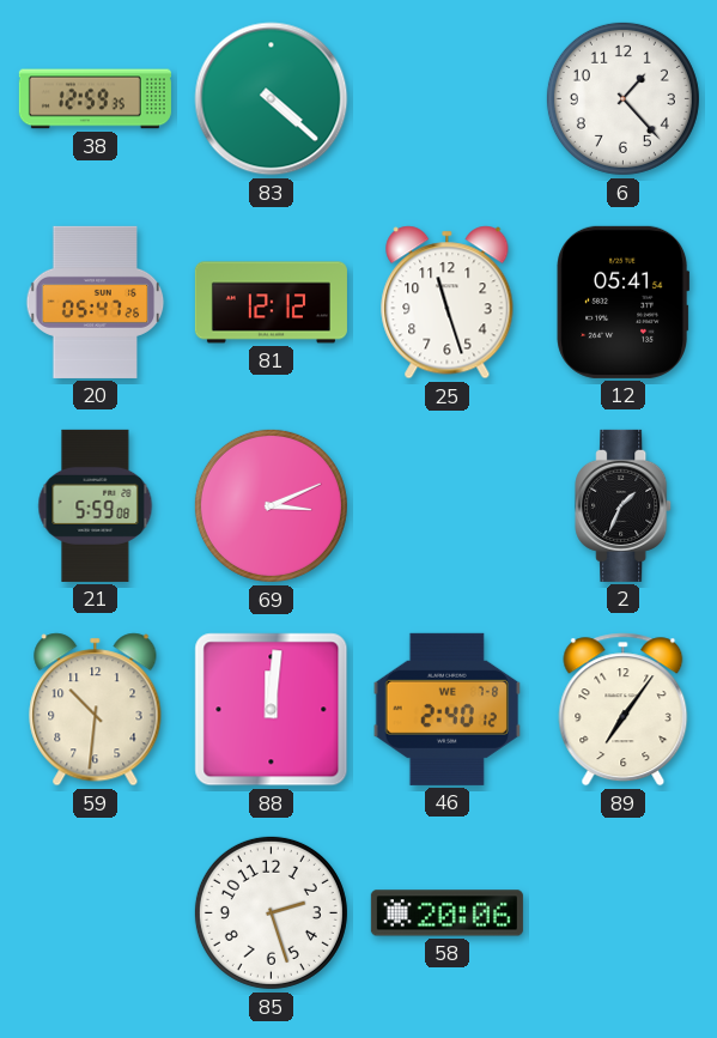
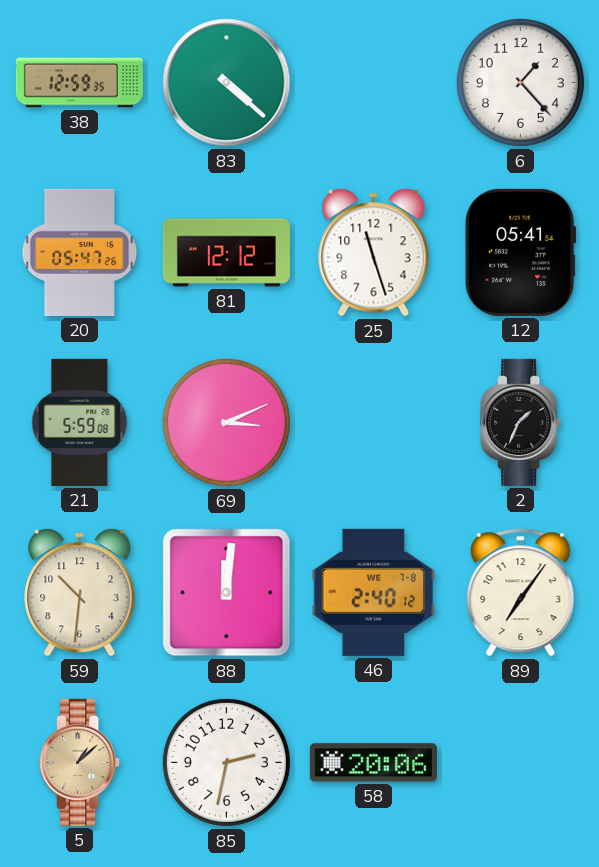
5: none -> 1:08
85: 2:27 -> 2:32
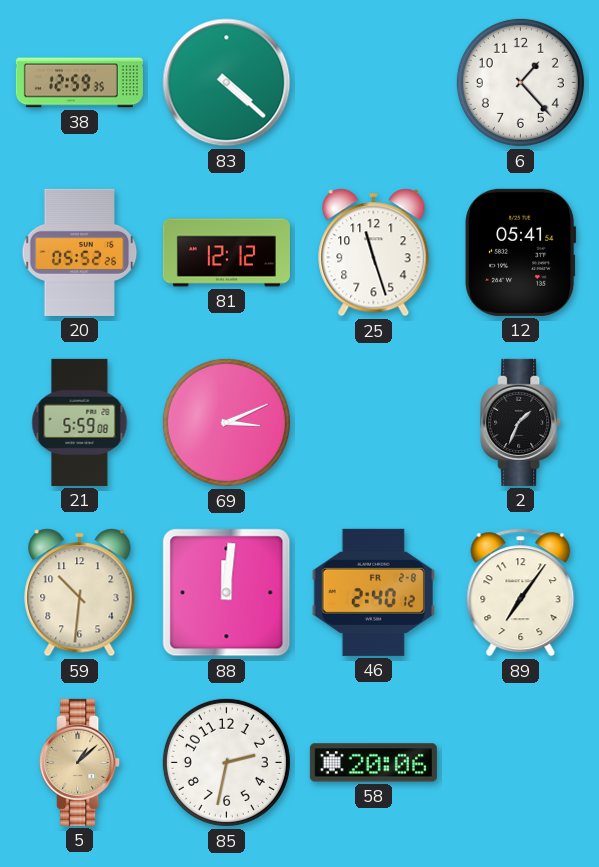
20: 05:47 -> 05:52
46 date: WE 7-8 -> FR 2-8
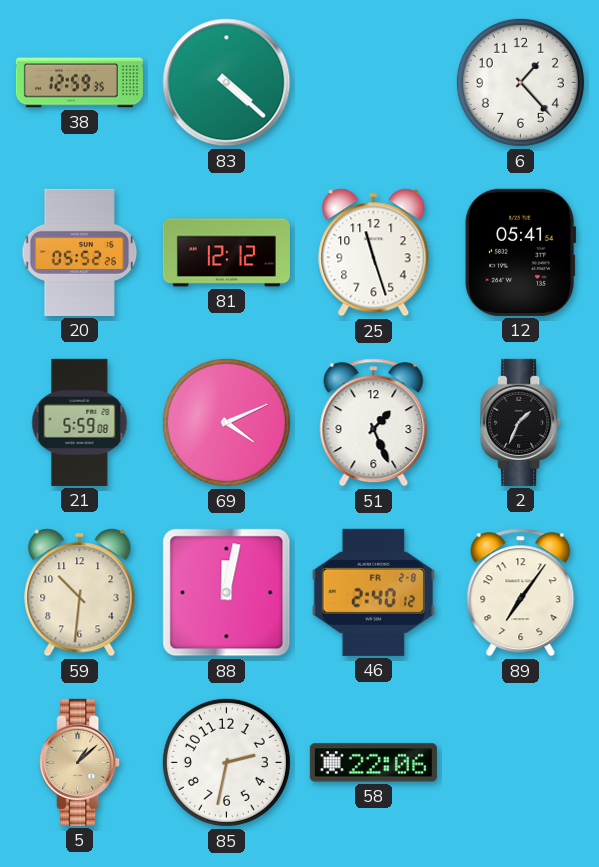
69: 3:11 -> 4:11
51: none -> 1:26
88: 12:01 -> 12:02
58: 20:06 -> 22:06
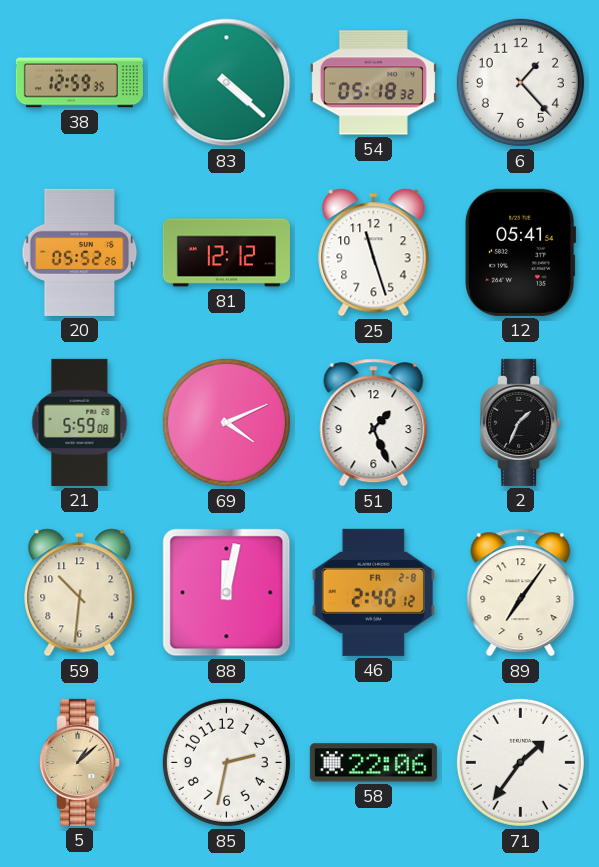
54: none -> 05:18
71: none -> 1:36
